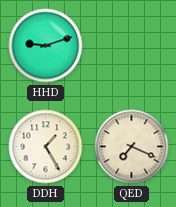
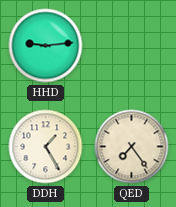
HHD: 9:12 -> 9:14
QED: 7:19 -> 7:24
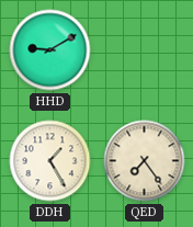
HHD: 9:14 -> 9:10
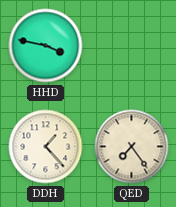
HHD: 9:10 -> 3:47
DDH: 1:25 -> 1:23
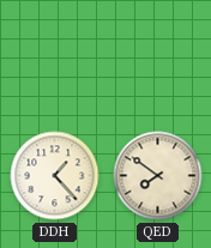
HHD: 3:47 -> none
QED: 7:24 -> 7:51
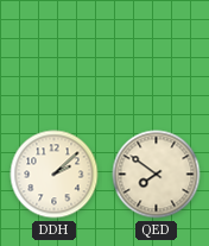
DDH: 1:23 -> 2:08
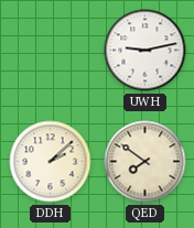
UWH: none -> 9:13
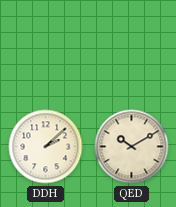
UWH: 9:13 -> none
QED: 7:51 -> 10:10
